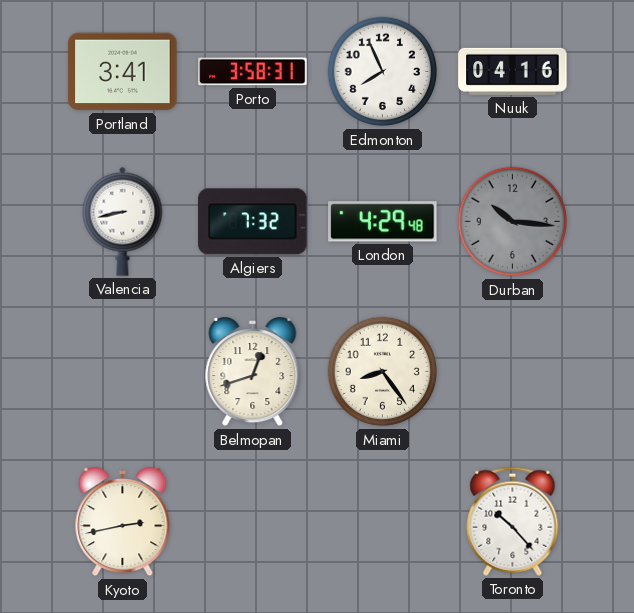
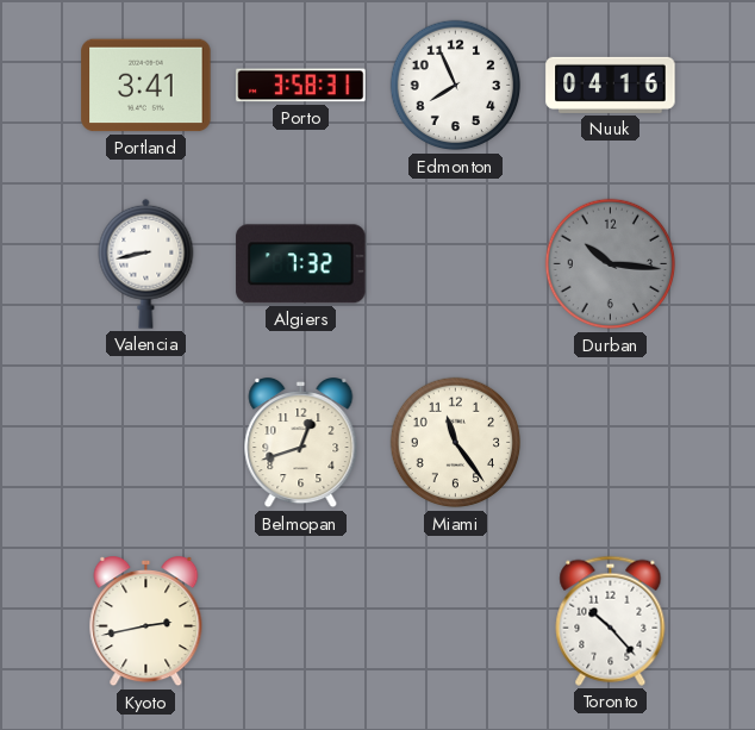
London: 4:29 -> none
Miami: 8:24 -> 11:24
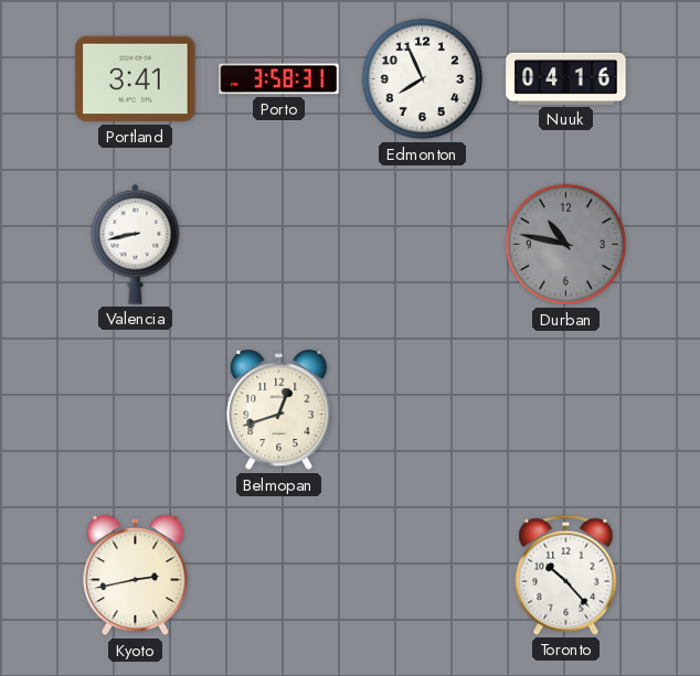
Algiers: 7:32 -> none
Durban: 10:16 -> 10:47
Miami: 11:24 -> none
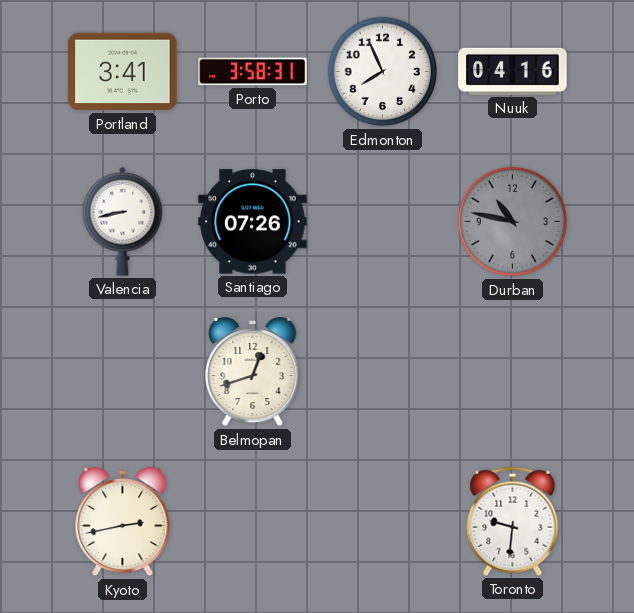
Santiago: none -> 07:26
Toronto: 10:23 -> 9:31
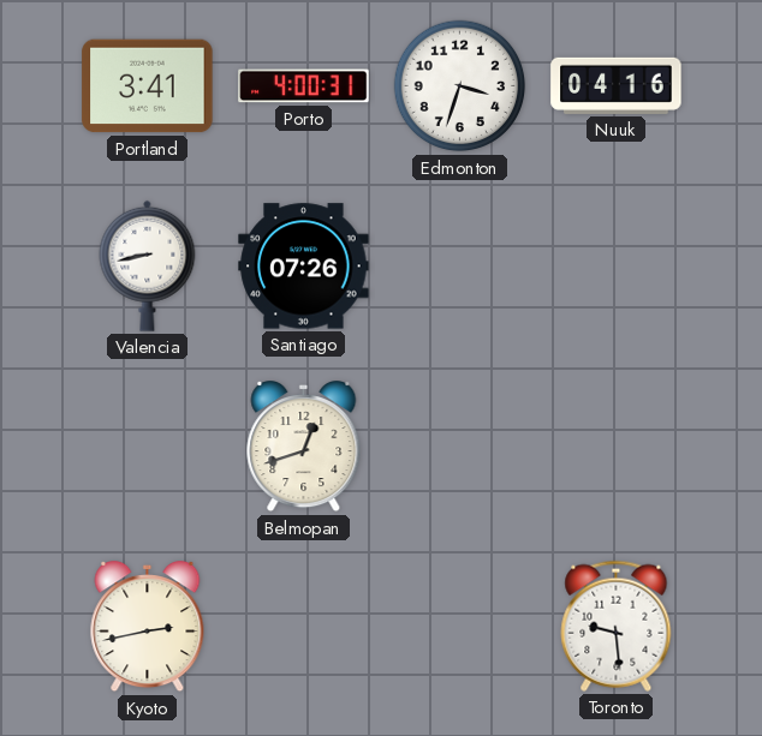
Porto: 3:58 -> 4:00
Edmonton: 7:56 -> 3:33
Durban: 10:47 -> none
Toronto: 9:31 -> 9:29
